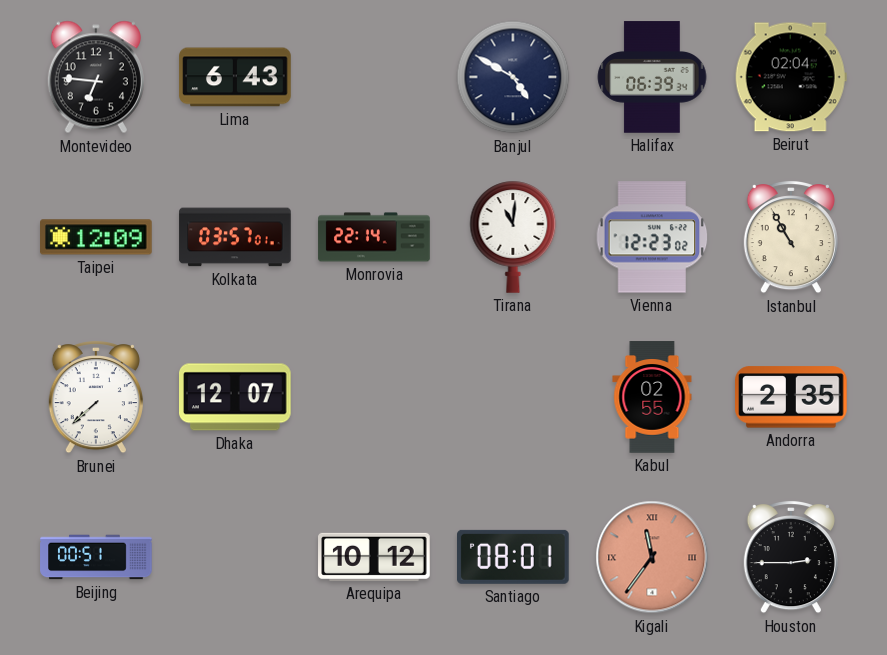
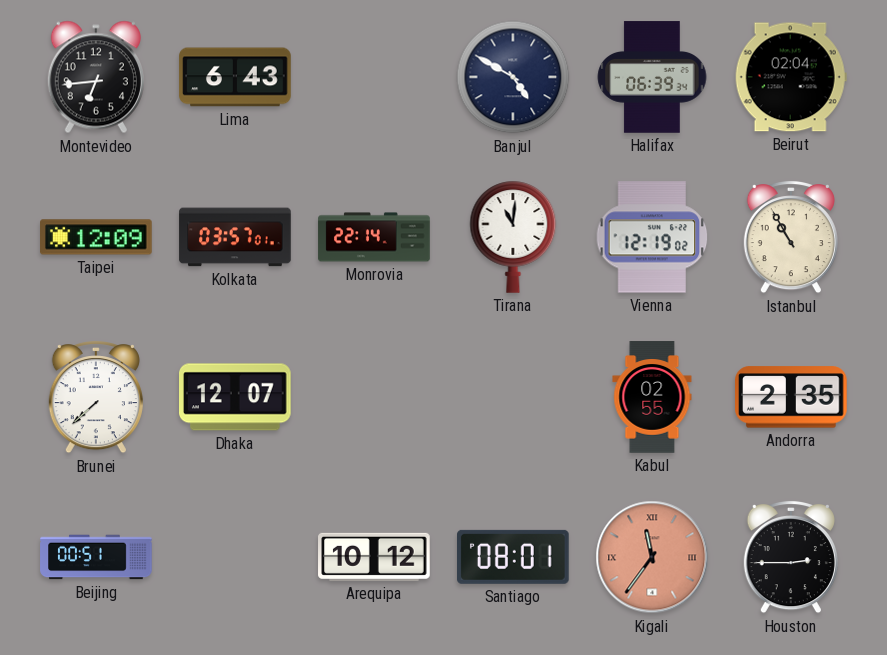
Montevideo: 6:46 -> 6:44
Vienna: 12:23 -> 12:19
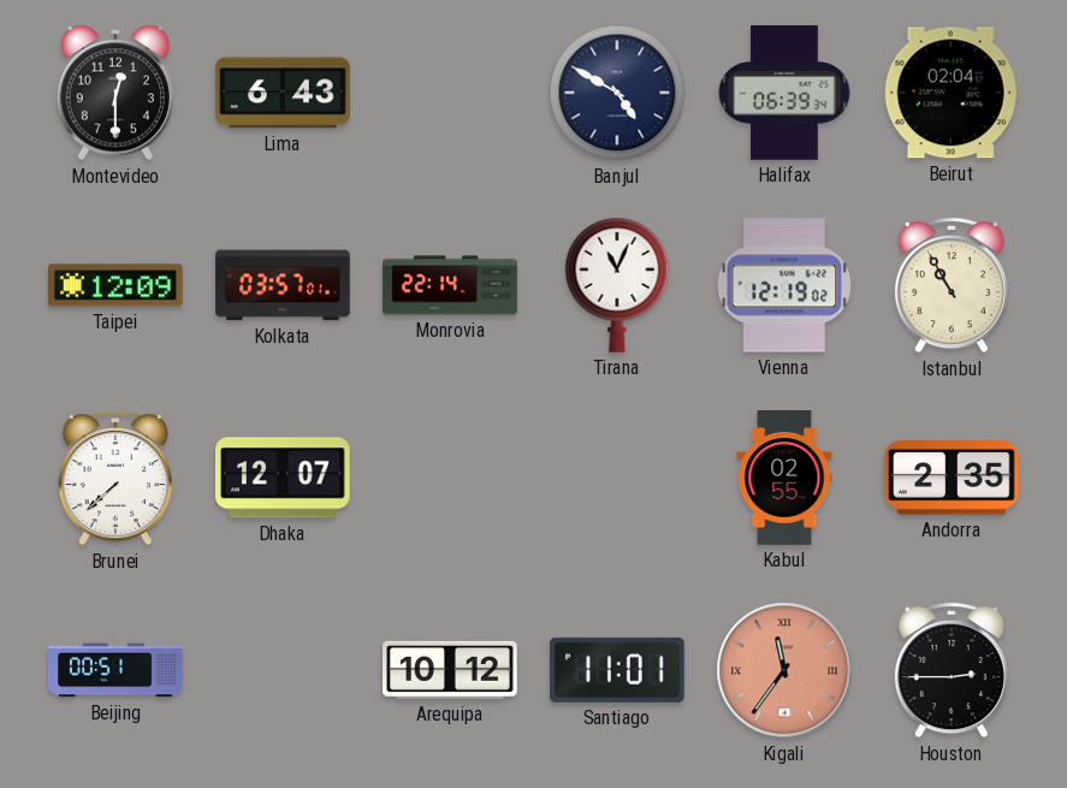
Montevideo: 6:44 -> 12:30
Tirana: 11:01 -> 11:04
Santiago: 08:01 -> 11:01
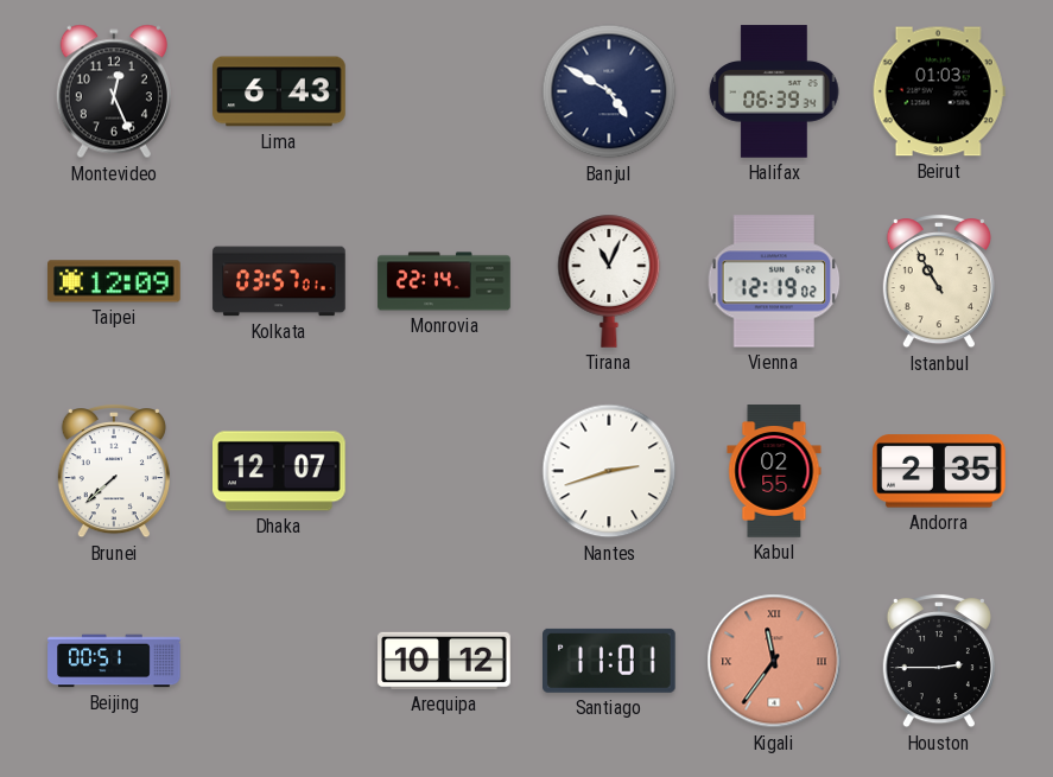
Montevideo: 12:30 -> 12:26
Beirut: 02:04 -> 01:03
Nantes: none -> 2:42
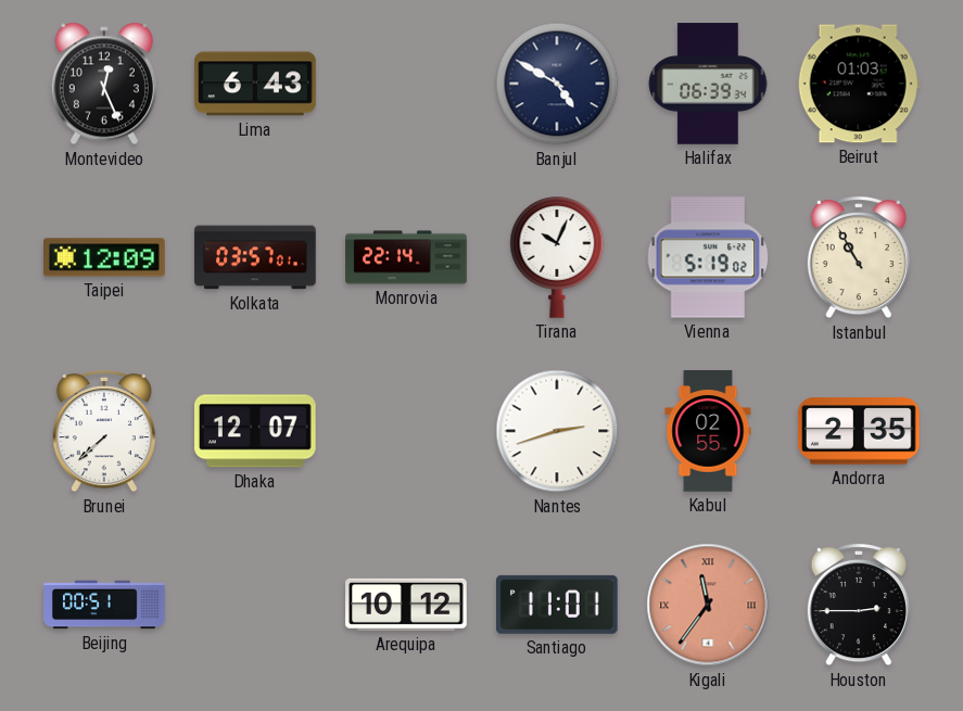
Tirana: 11:04 -> 10:04
Vienna: 12:19 -> 5:19
